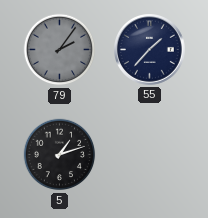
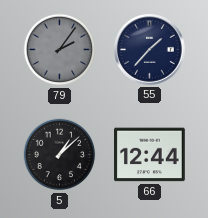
5: 1:12 -> 1:08
66: none -> 12:44
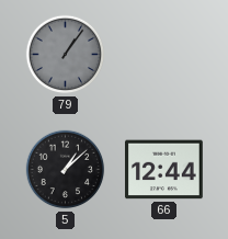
79: 2:06 -> 1:06
55: 1:37 -> none
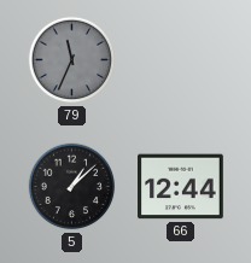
79: 1:06 -> 11:34
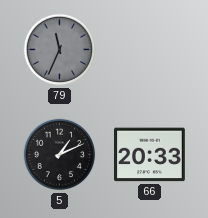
5: 1:08 -> 1:11
66: 12:44 -> 20:33
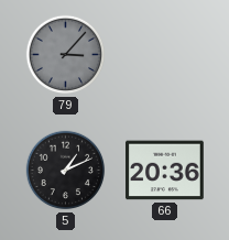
79: 11:34 -> 3:07
66: 20:33 -> 20:36
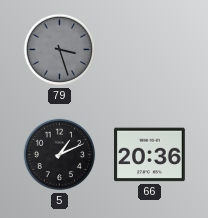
79: 3:07 -> 3:27
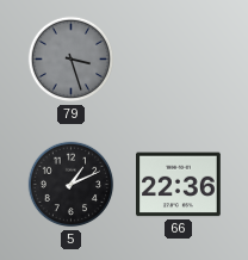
66: 20:36 -> 22:36
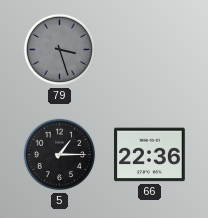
5: 1:11 -> 1:15
